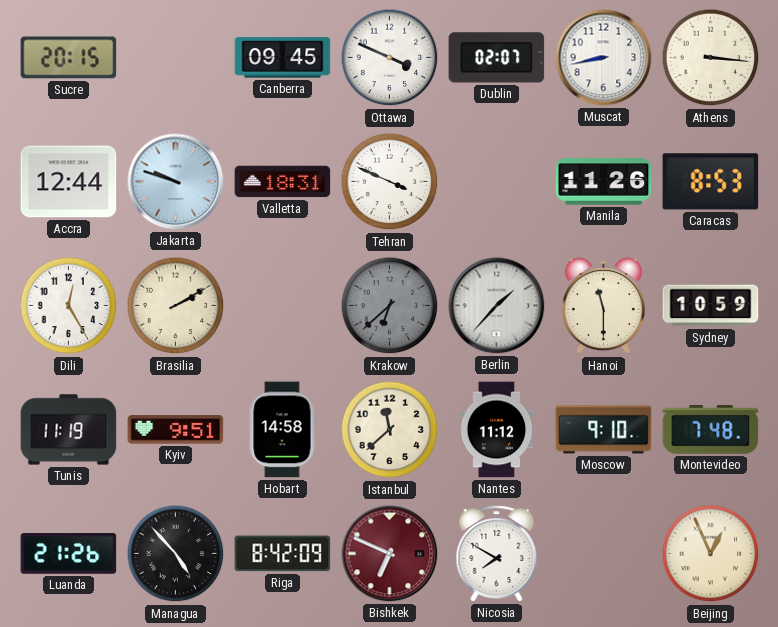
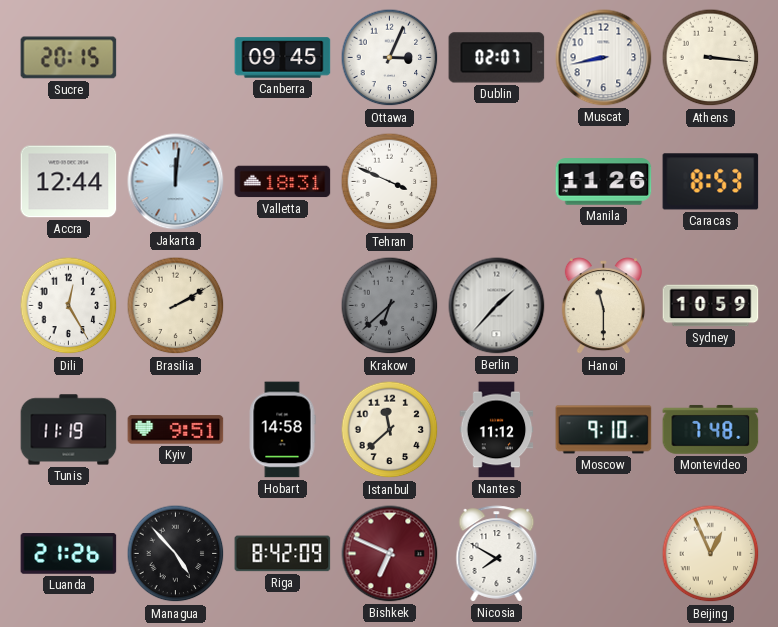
Ottawa: 3:49 -> 3:04
Jakarta: 9:48 -> 12:01
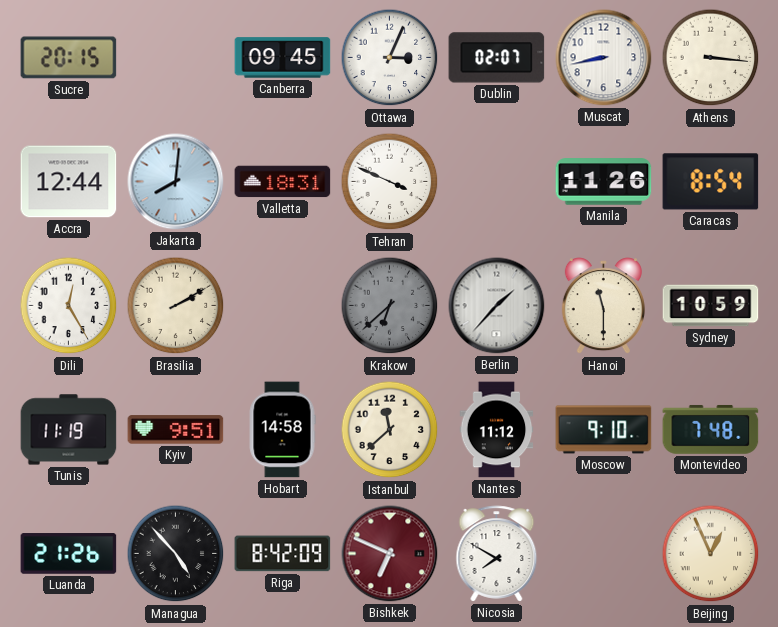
Jakarta: 12:01 -> 8:01
Caracas: 8:53 -> 8:54
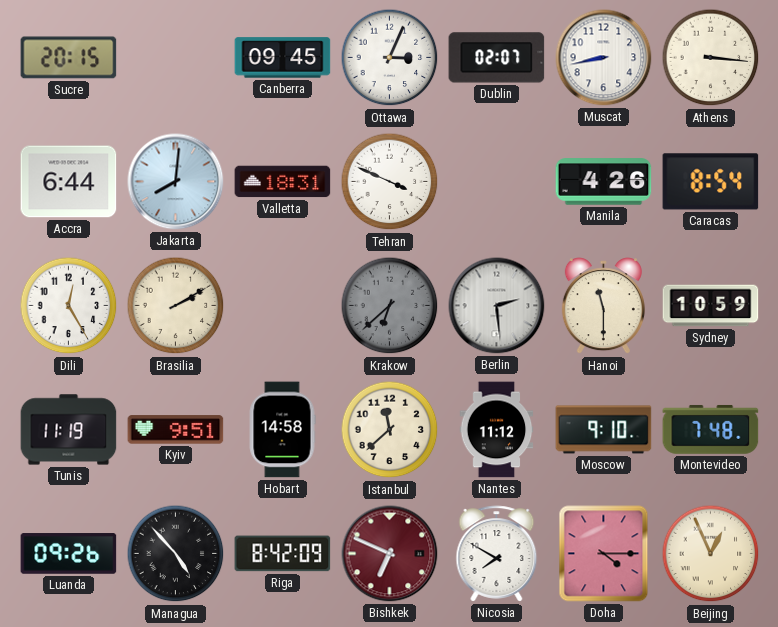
Accra: 12:44 -> 6:44
Manila: 11:26 -> 4:26
Berlin: 1:37 -> 2:29
Luanda: 21:26 -> 09:26
Doha: none -> 4:15
